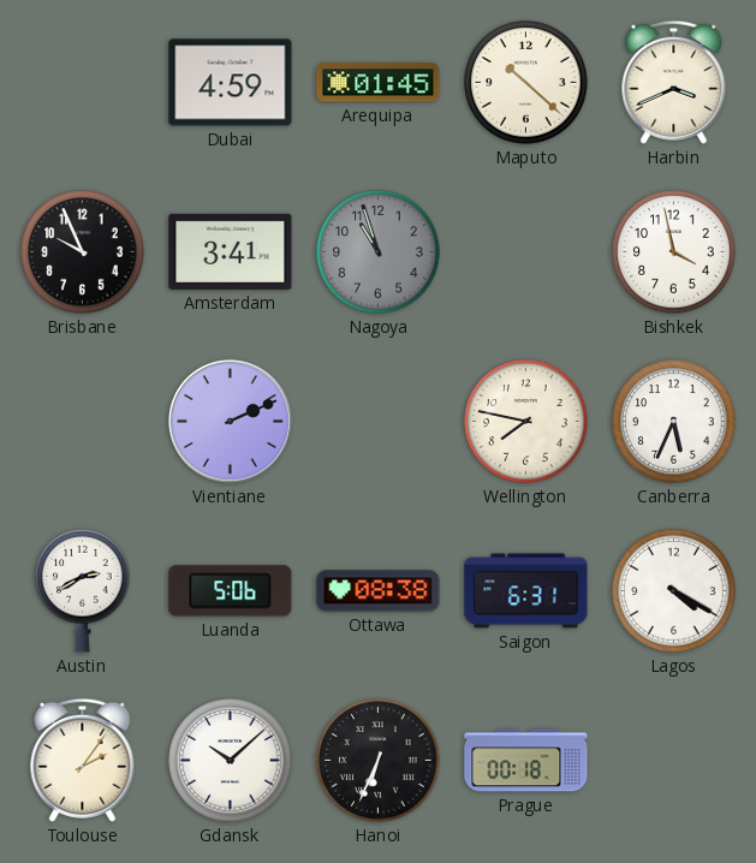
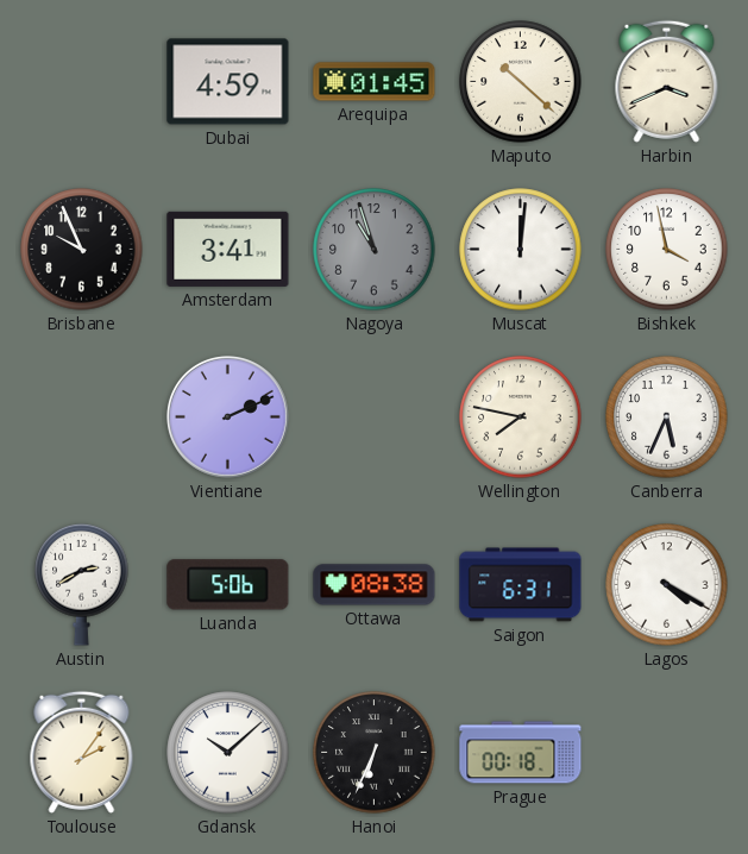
Muscat: none -> 12:01
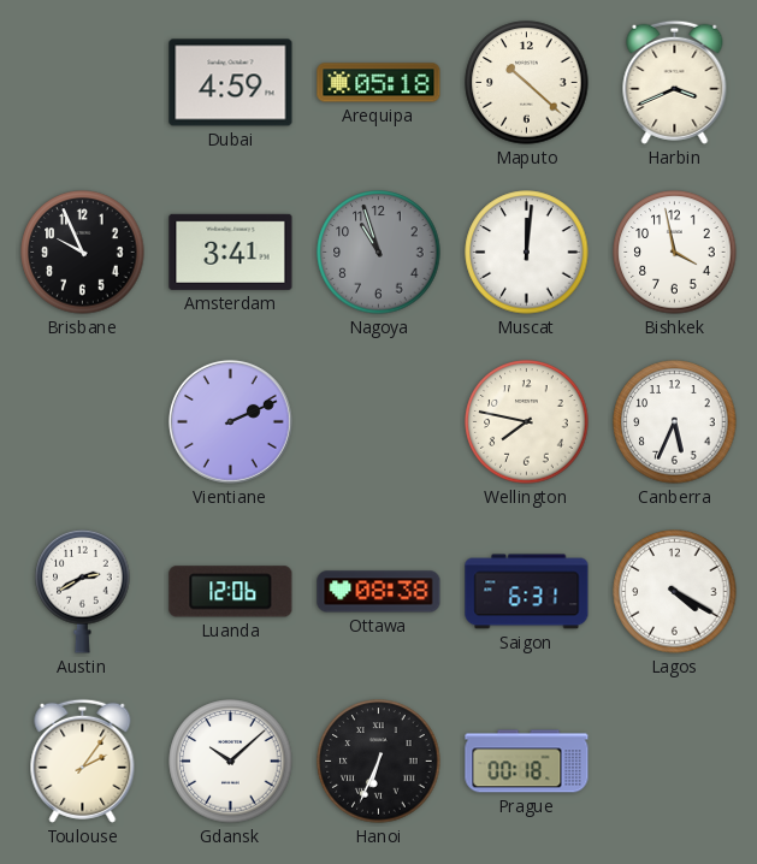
Arequipa: 01:45 -> 05:18
Luanda: 5:06 -> 12:06
